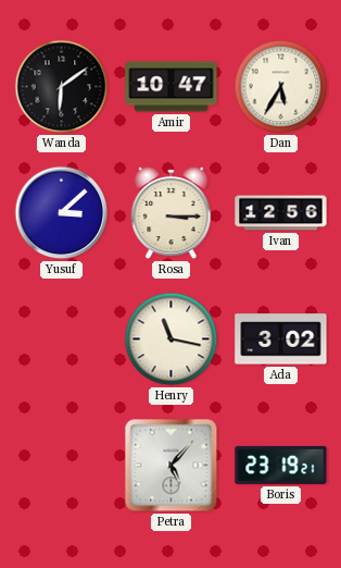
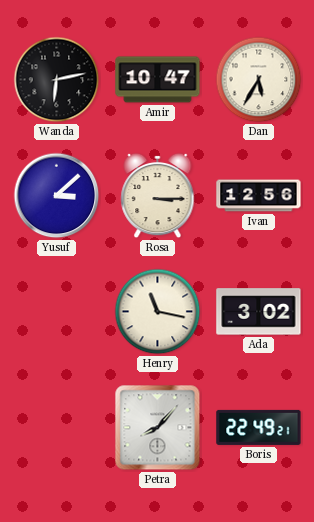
Wanda: 6:09 -> 6:13
Petra: 5:07 -> 8:07
Boris: 23:19 -> 22:49
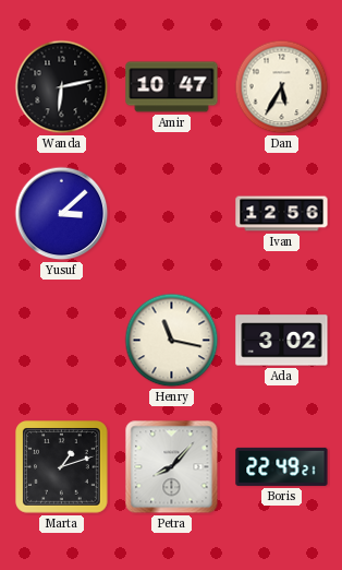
Rosa: 3:15 -> none
Marta: none -> 1:12
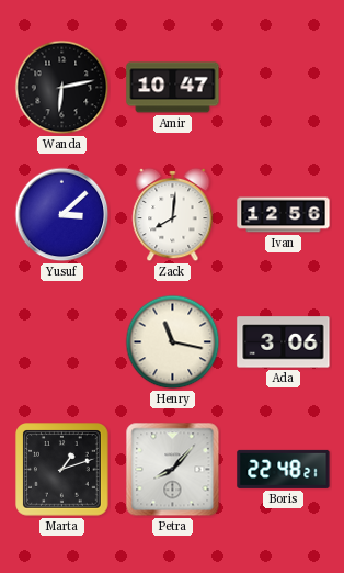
Dan: 5:35 -> none
Zack: none -> 8:01
Ada: 3:02 -> 3:06
Boris: 22:49 -> 22:48
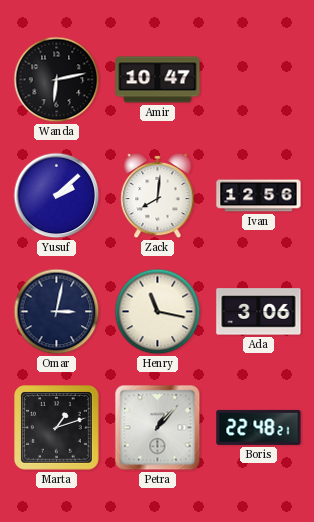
Yusuf: 3:08 -> 2:08
Omar: none -> 3:02
Petra: 8:07 -> 1:07
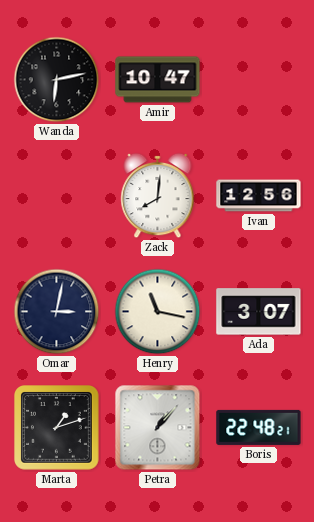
Yusuf: 2:08 -> none
Ada: 3:06 -> 3:07
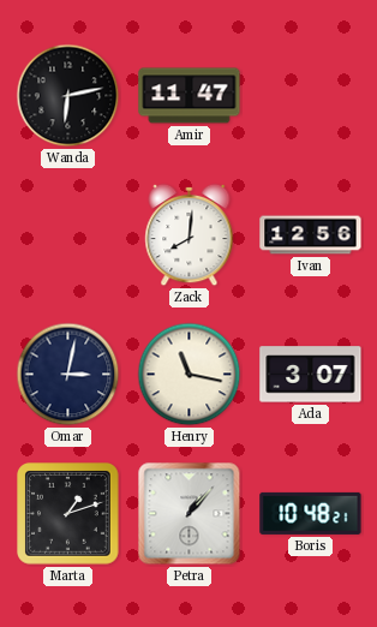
Amir: 10:47 -> 11:47
Boris: 22:48 -> 10:48
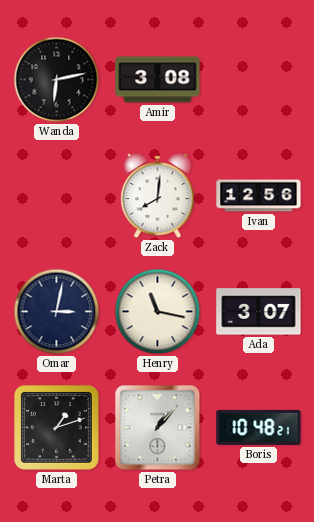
Amir: 11:47 -> 3:08
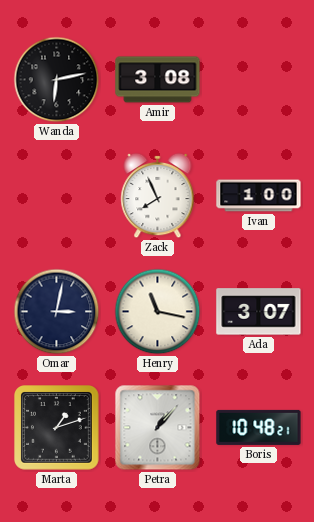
Zack: 8:01 -> 7:56
Ivan: 12:56 -> 1:00
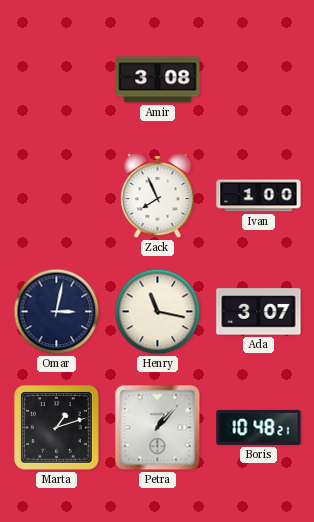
Wanda: 6:13 -> none
